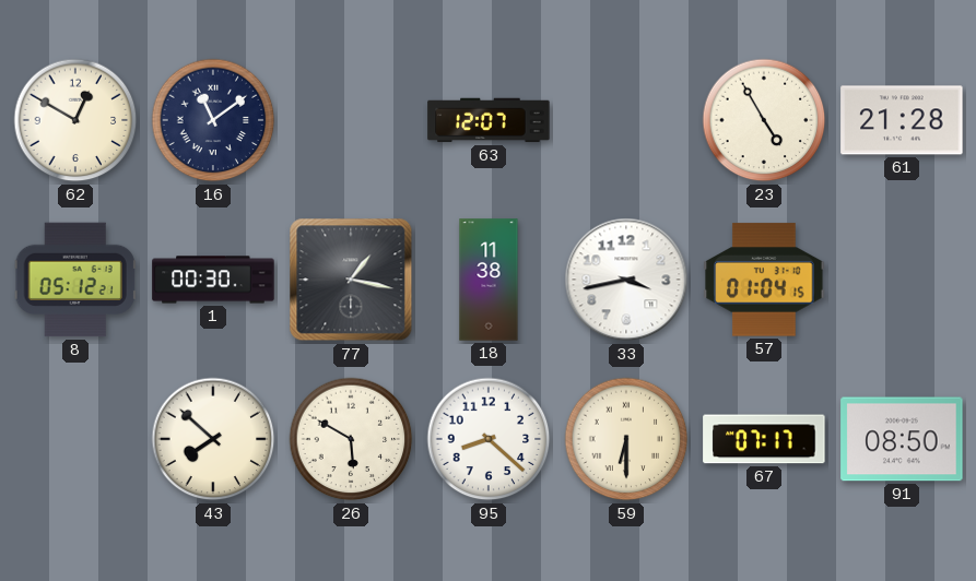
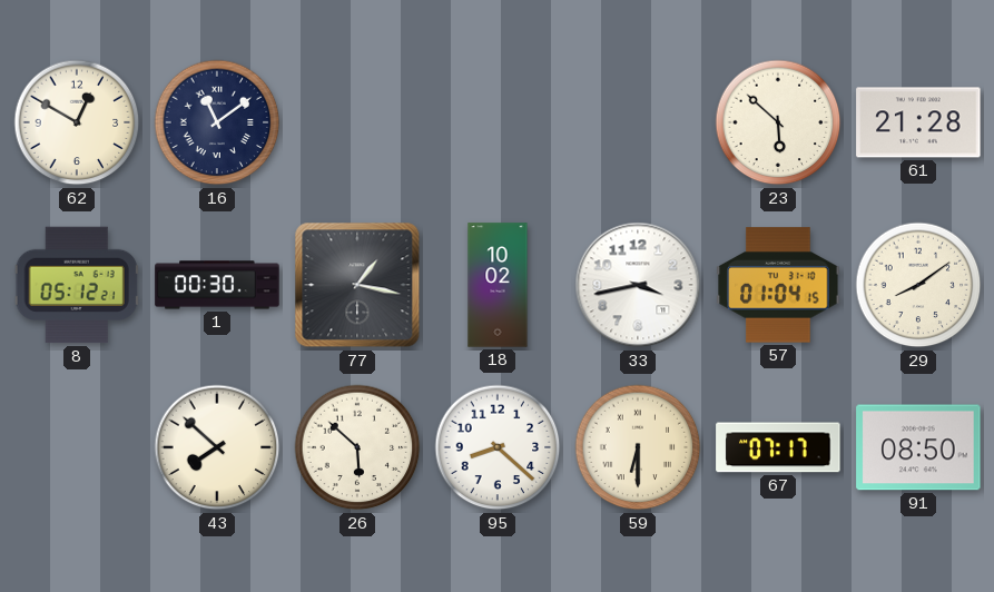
63: 12:07 -> none
23: 4:55 -> 5:52
18: 11:38 -> 10:02
29: none -> 8:09
26: 5:50 -> 5:52
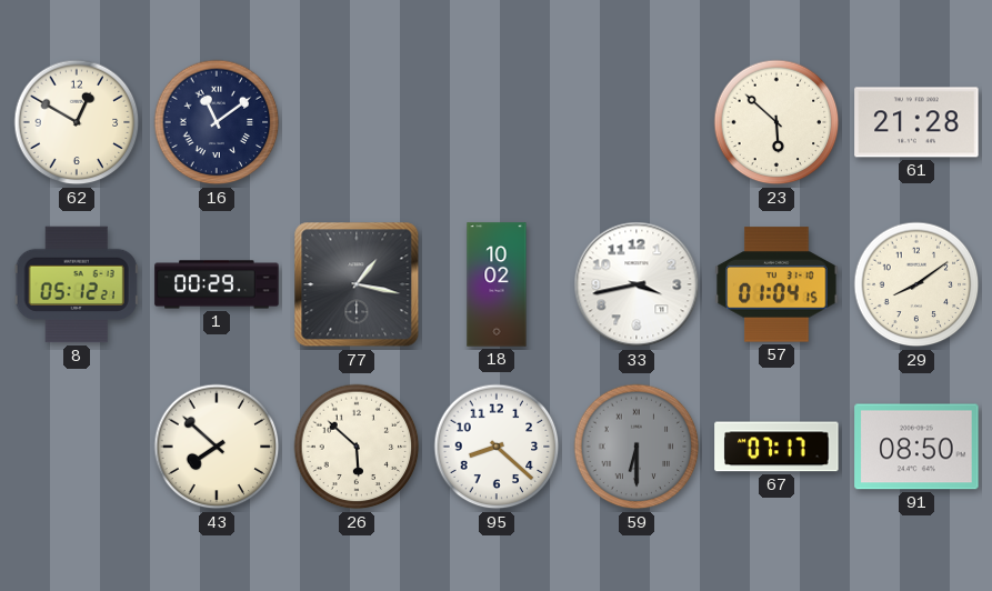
1: 00:30 -> 00:29
59 dial: cream -> grey
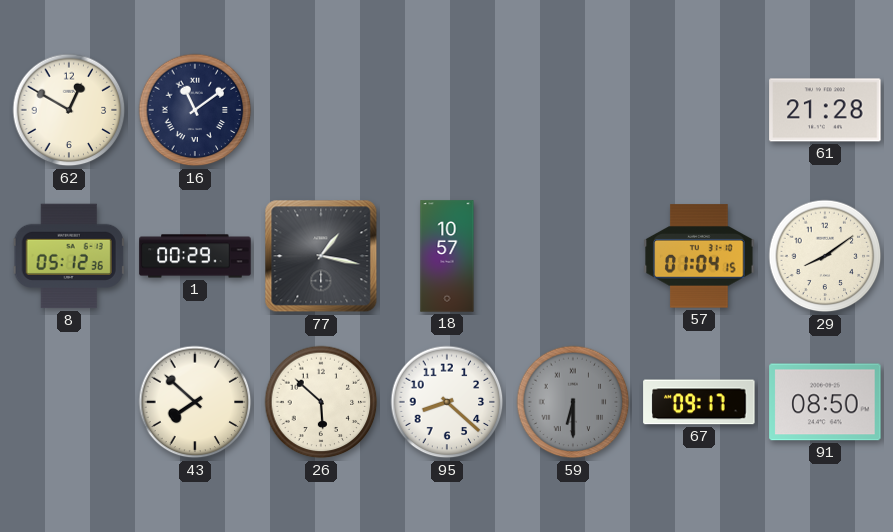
23: 5:52 -> none
8: 05:12:21 -> 05:12:36
18: 10:02 -> 10:57
33: 3:43 -> none
67: 07:17 -> 09:17
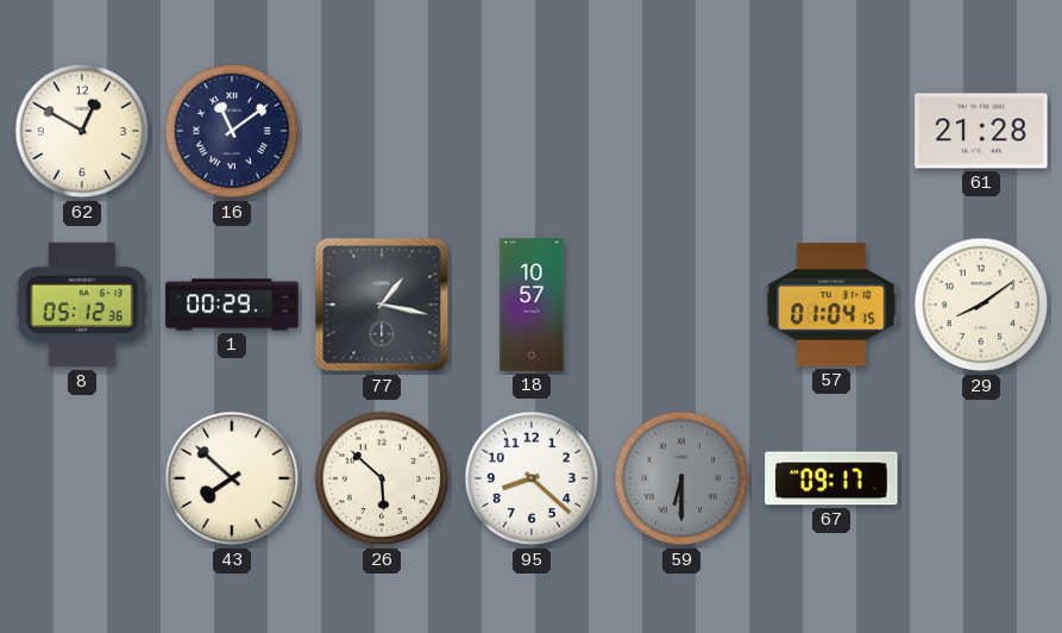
91: 08:50 -> none
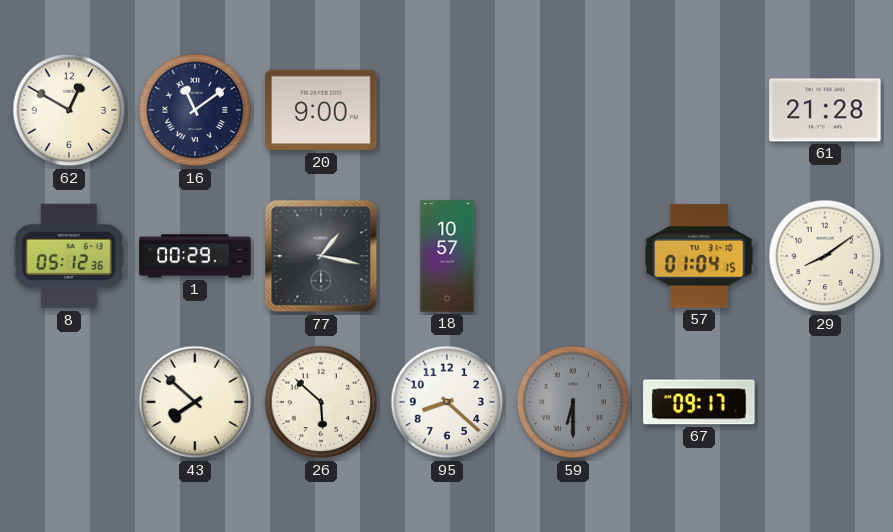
20: none -> 9:00
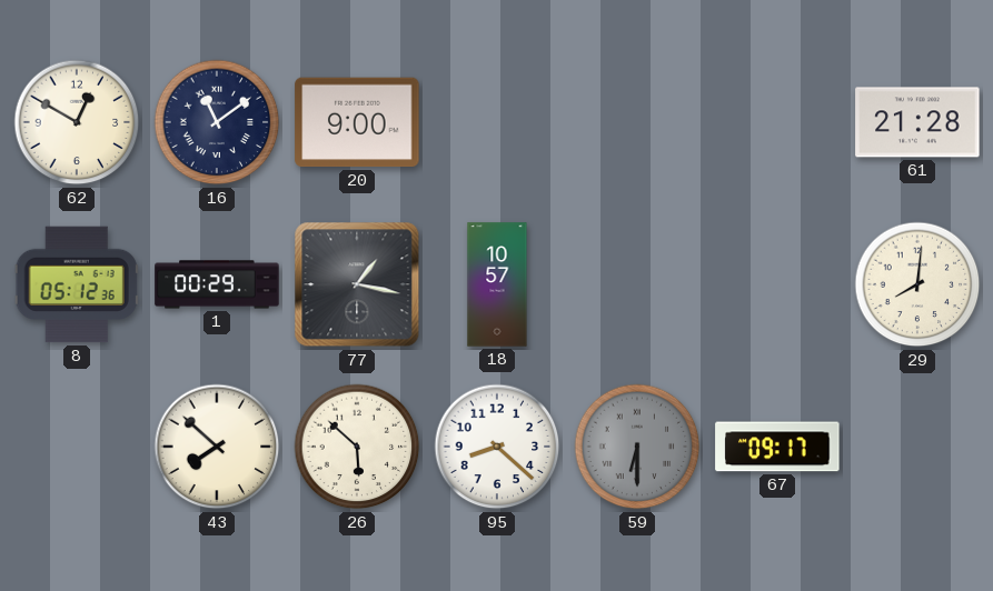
57: 01:04 -> none
29: 8:09 -> 8:01
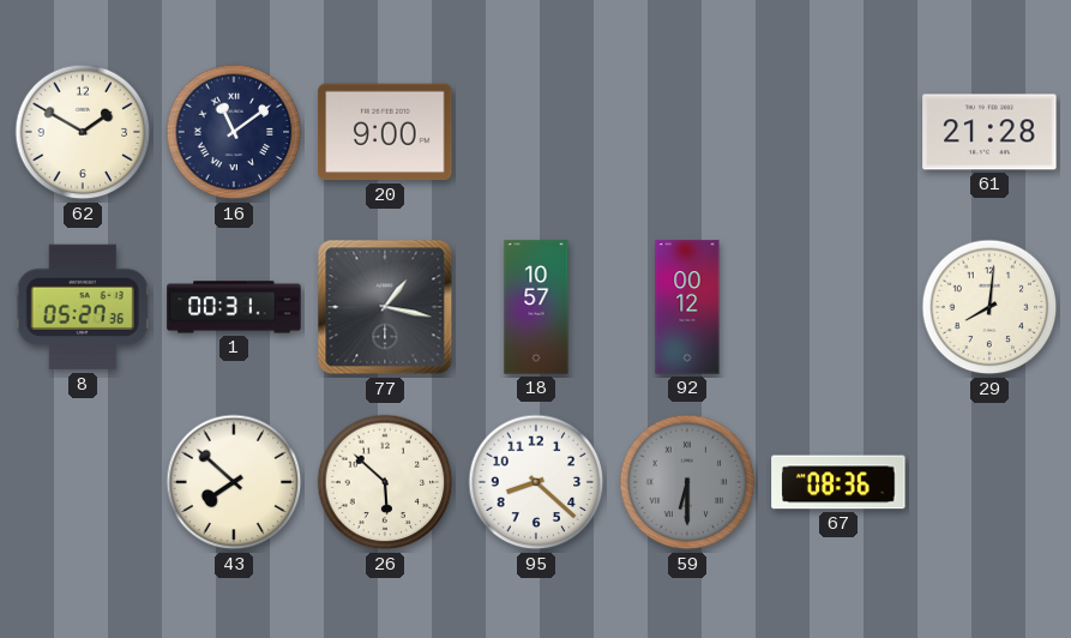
62: 12:50 -> 1:50
8: 05:12 -> 05:27
1: 00:29 -> 00:31
92: none -> 00:12
67: 09:17 -> 08:36
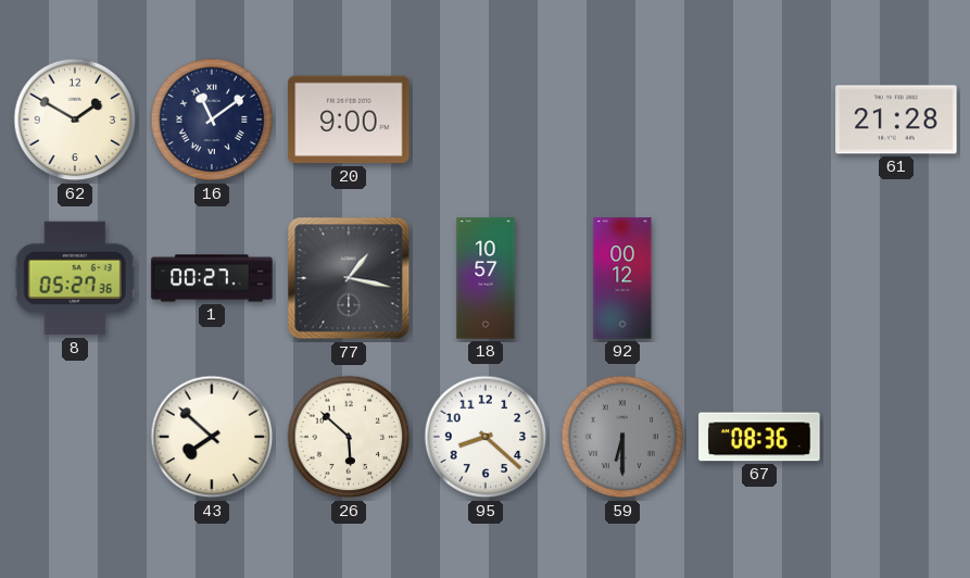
1: 00:31 -> 00:27
29: 8:01 -> none
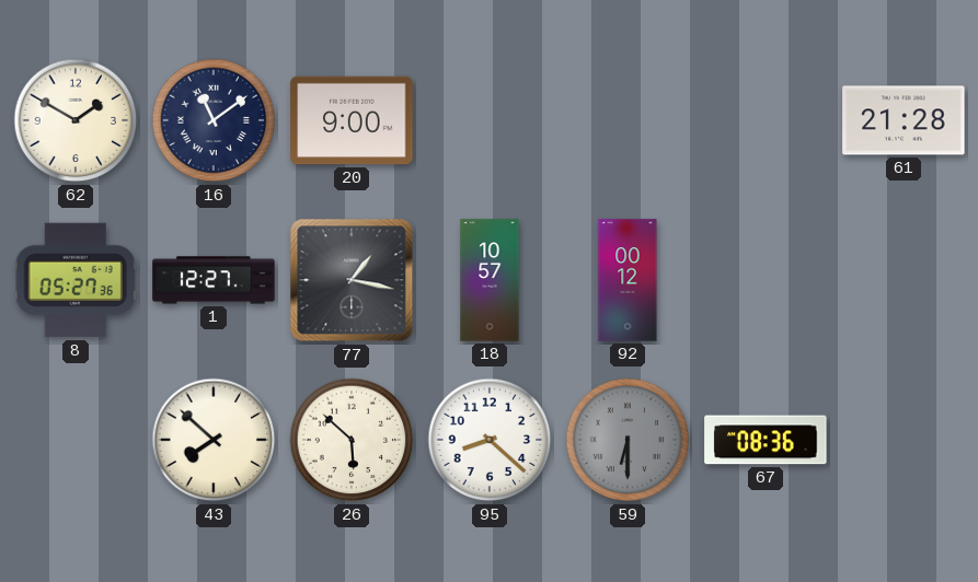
1: 00:27 -> 12:27
